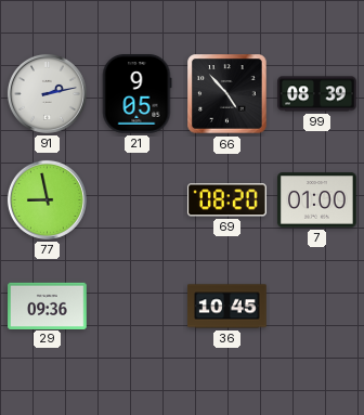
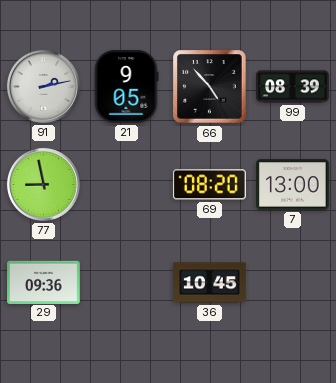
7: 01:00 -> 13:00
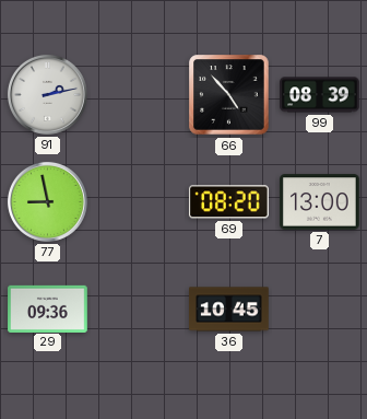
21: 9:05 -> none
